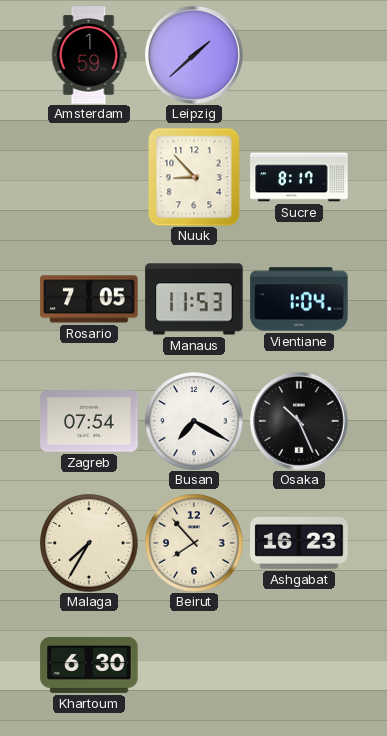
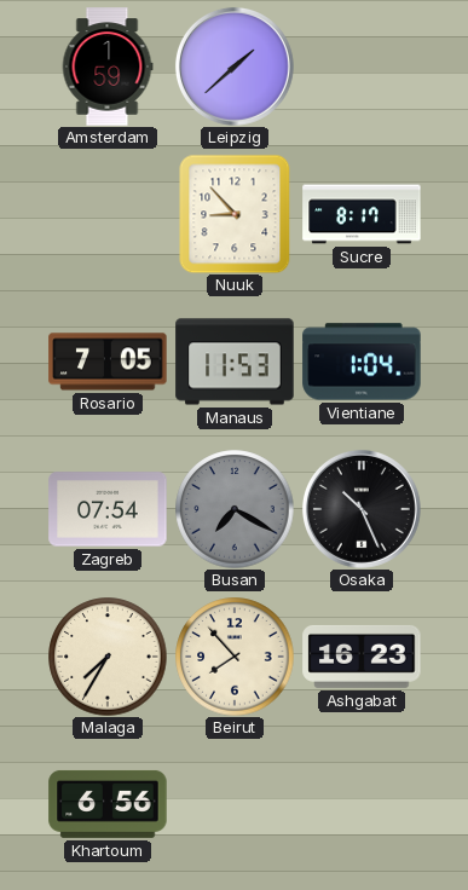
Busan dial: white -> grey
Khartoum: 6:30 -> 6:56
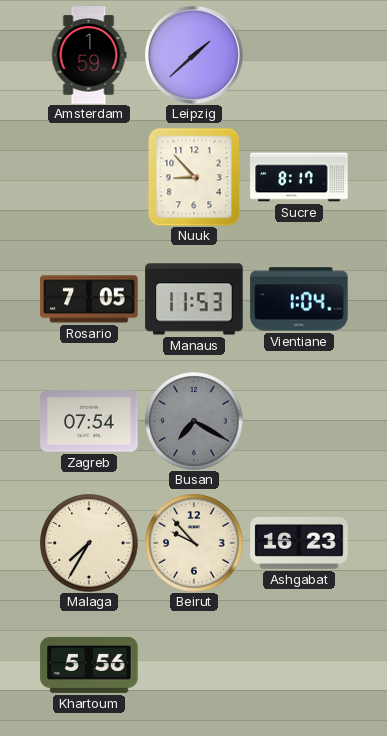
Osaka: 10:26 -> none
Beirut: 7:53 -> 9:53
Khartoum: 6:56 -> 5:56
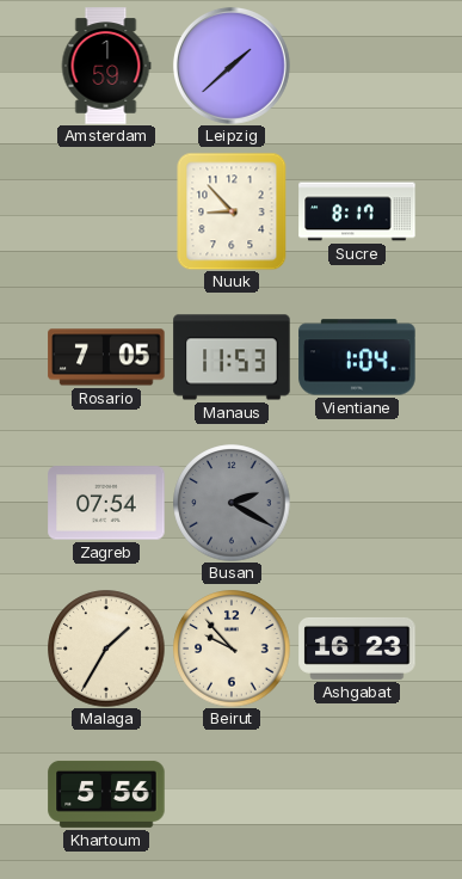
Busan: 7:20 -> 2:20
Malaga: 7:35 -> 1:35
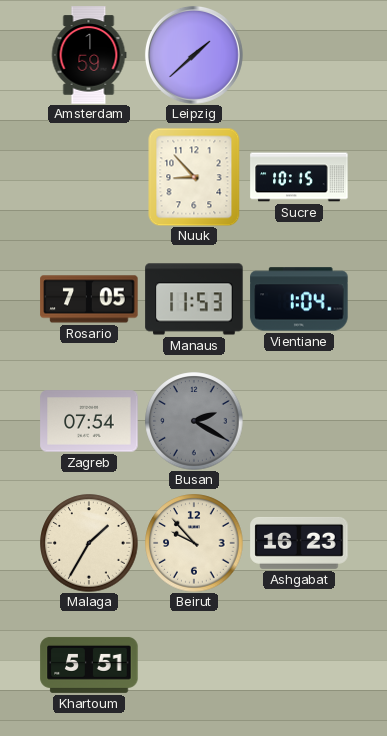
Sucre: 8:17 -> 10:15
Khartoum: 5:56 -> 5:51
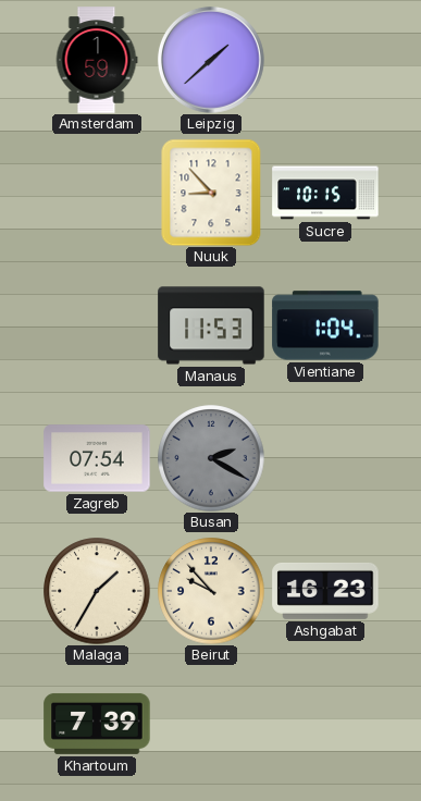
Rosario: 7:05 -> none
Khartoum: 5:51 -> 7:39
